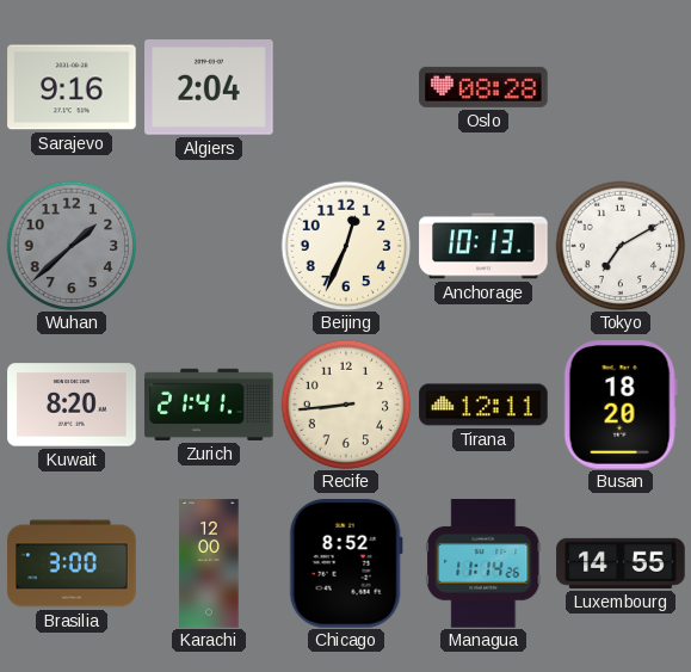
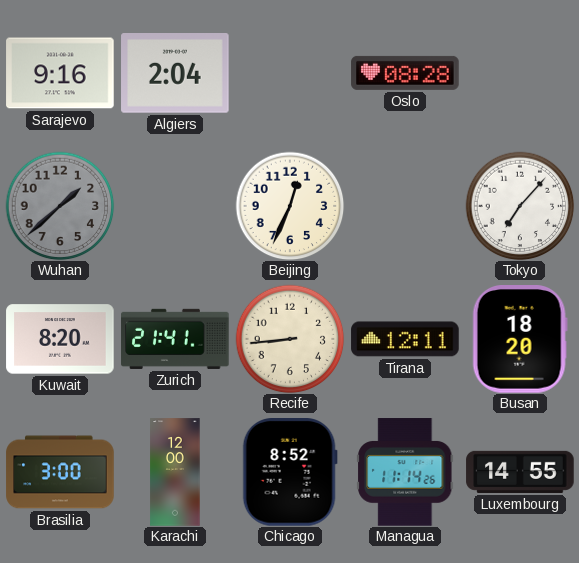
Anchorage: 10:13 -> none
Tokyo: 7:10 -> 7:07
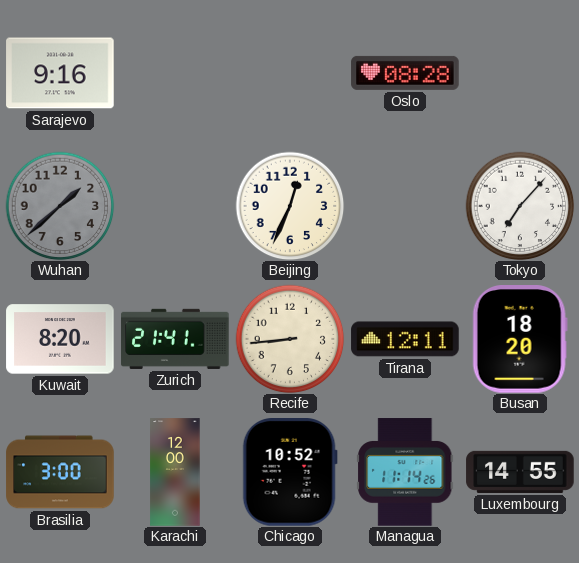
Algiers: 2:04 -> none
Chicago: 8:52 -> 10:52
